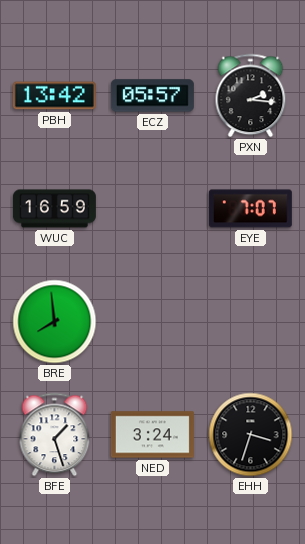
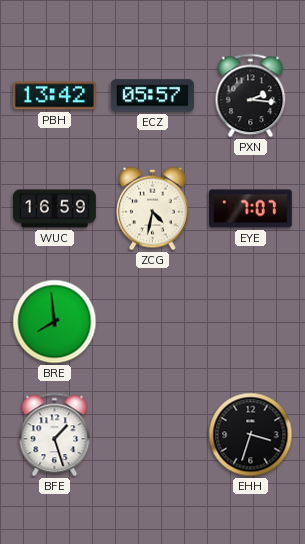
ZCG: none -> 4:32
NED: 3:24 -> none
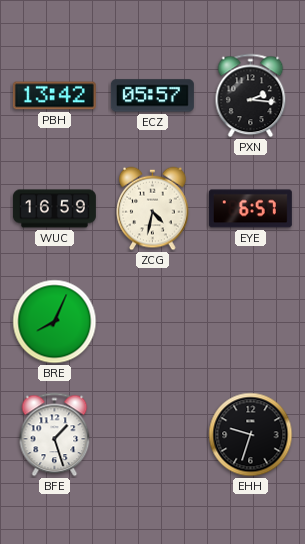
EYE: 7:07 -> 6:57
BRE: 7:59 -> 8:04
EHH: 3:33 -> 9:33
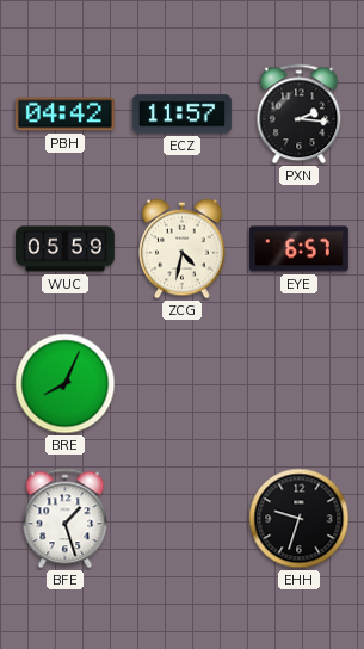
PBH: 13:42 -> 04:42
ECZ: 05:57 -> 11:57
WUC: 16:59 -> 05:59
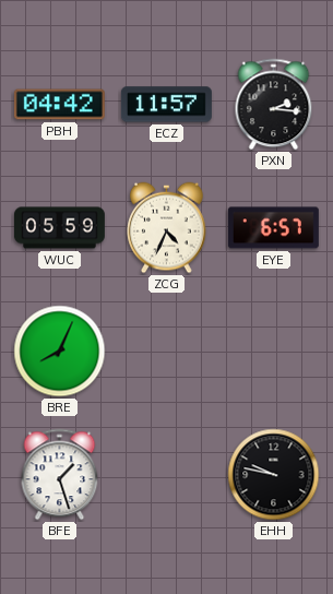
ZCG: 4:32 -> 4:34
EHH: 9:33 -> 9:47
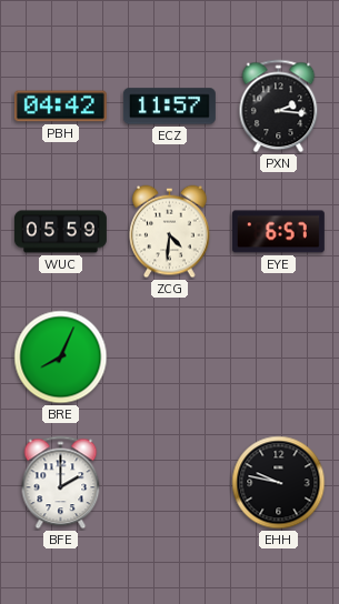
ZCG: 4:34 -> 4:31
BFE: 1:27 -> 2:00
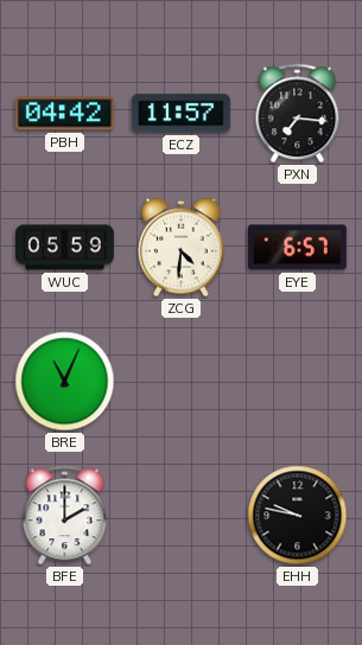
PXN: 2:16 -> 7:16
BRE: 8:04 -> 11:04
